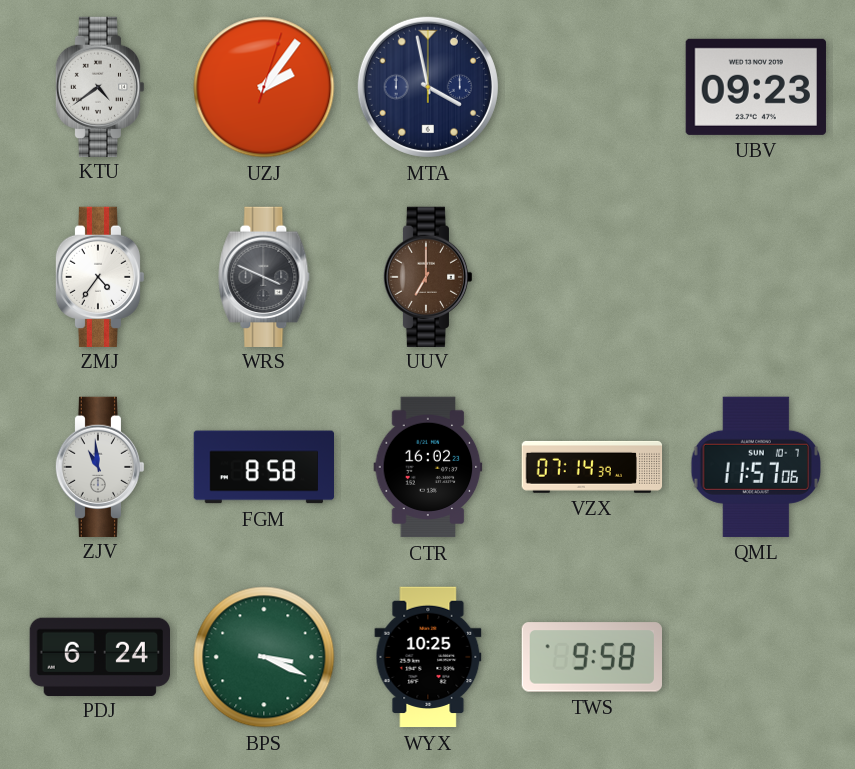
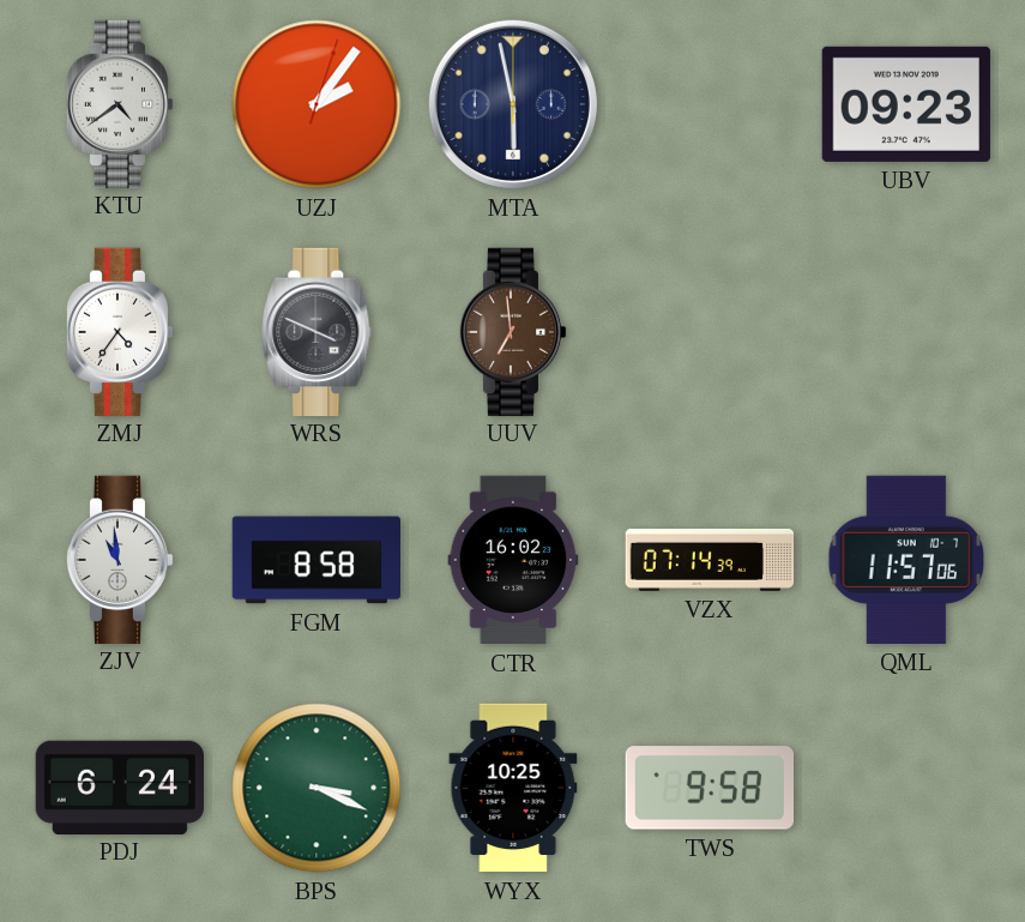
MTA: 3:58 -> 5:58
UUV: 7:00 -> 6:59
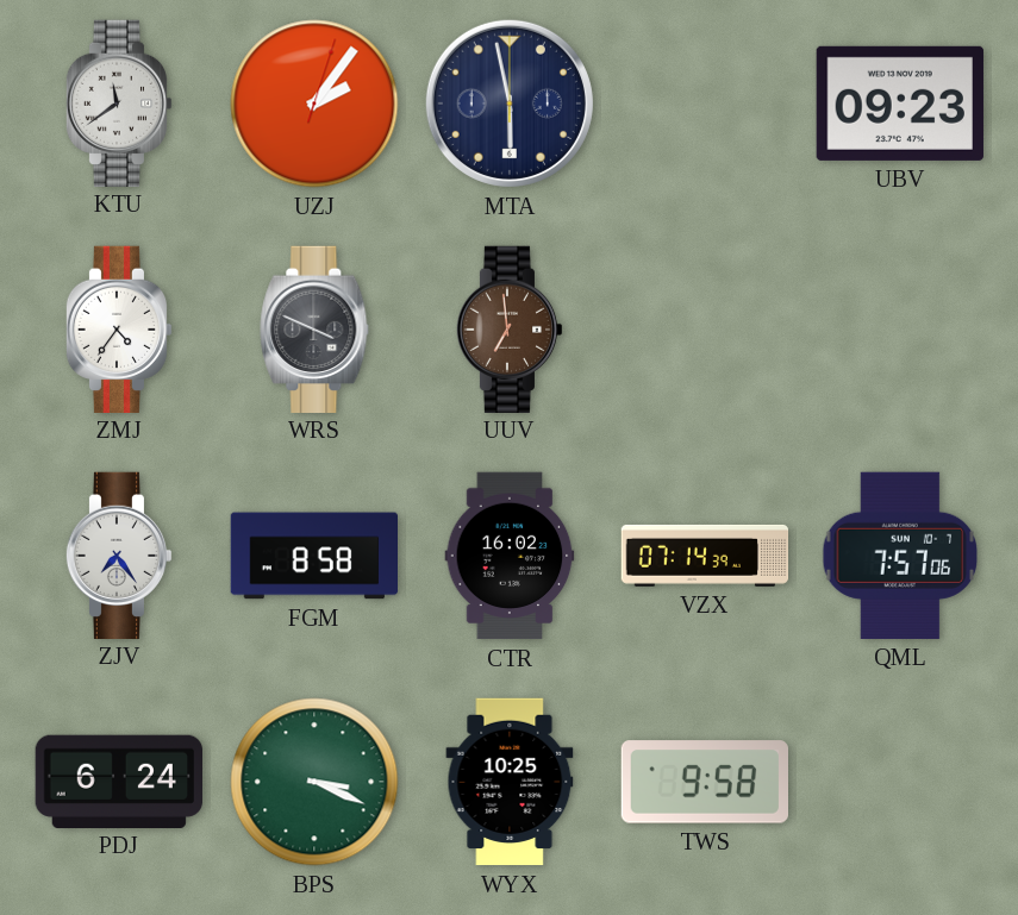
KTU: 4:39 -> 11:39
ZJV: 10:59 -> 7:24
QML: 11:57 -> 7:57
